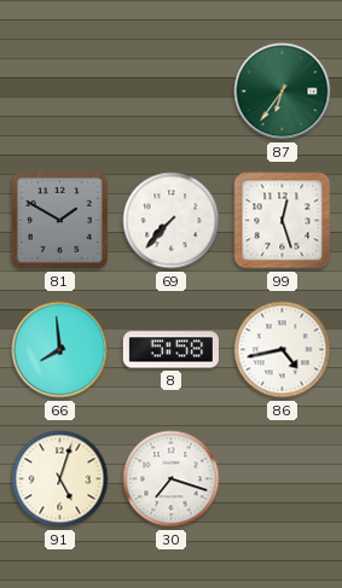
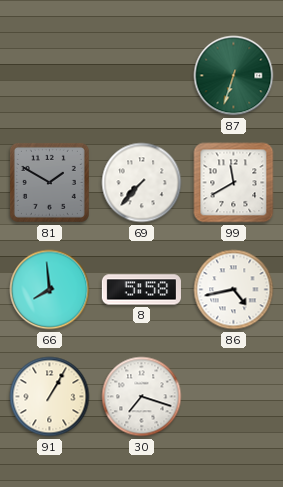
87: 6:36 -> 6:33
99: 12:27 -> 11:40
91: 5:03 -> 1:05
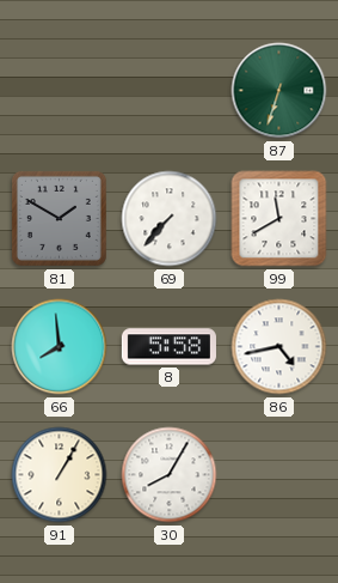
30: 7:18 -> 8:05
